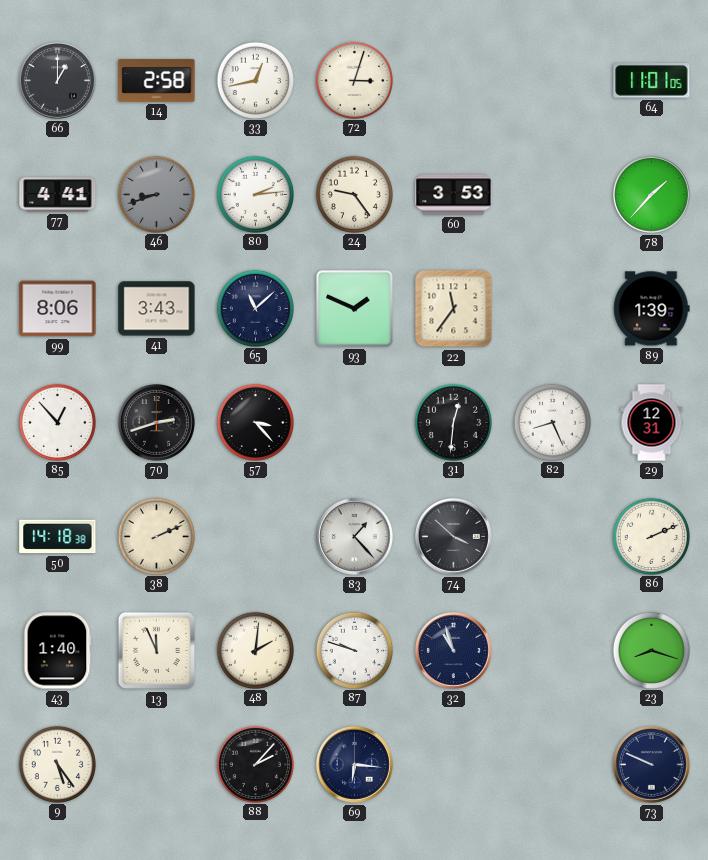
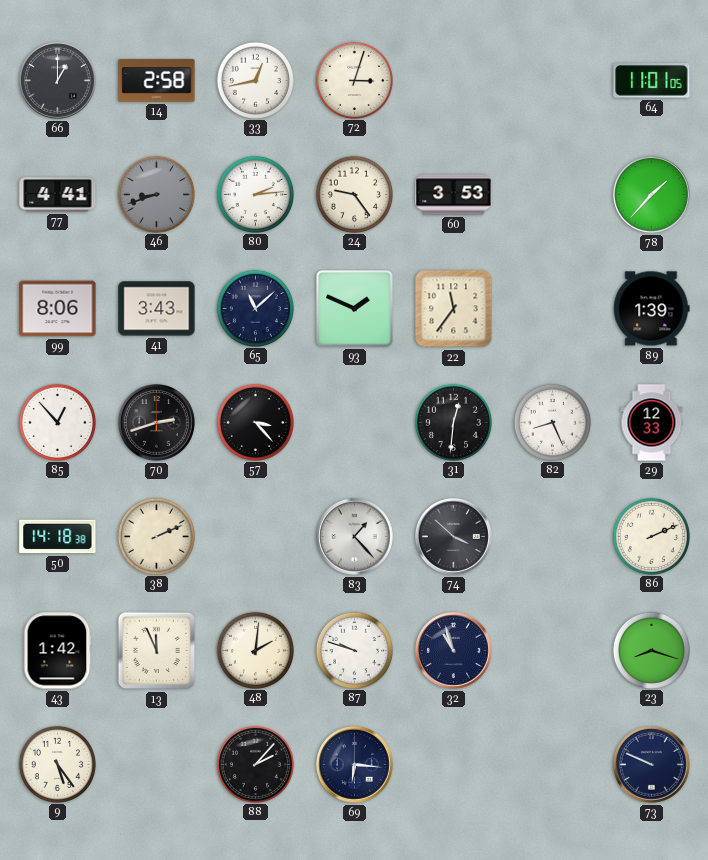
29: 12:31 -> 12:33
43: 1:40 -> 1:42
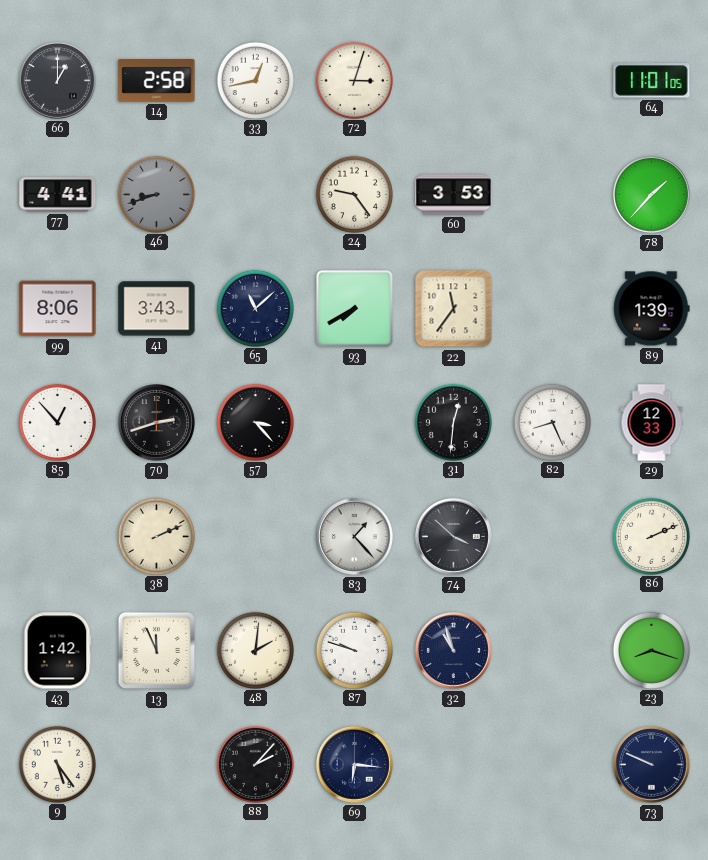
80: 2:14 -> none
93: 1:49 -> 7:40
50: 14:18 -> none
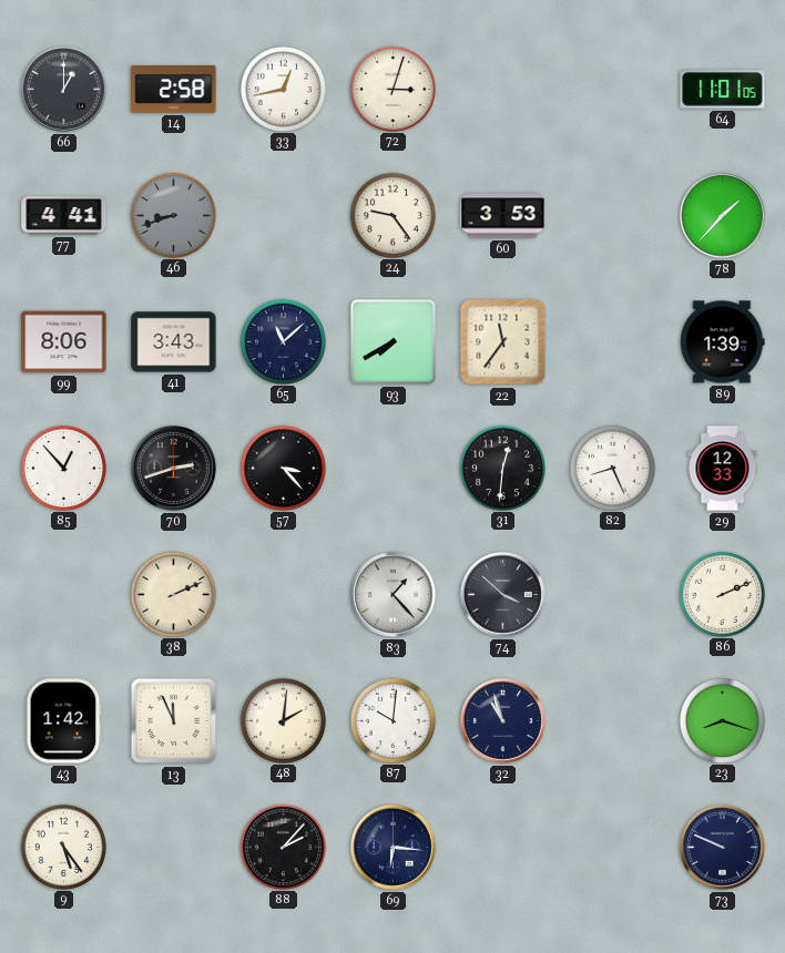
87: 9:48 -> 10:01
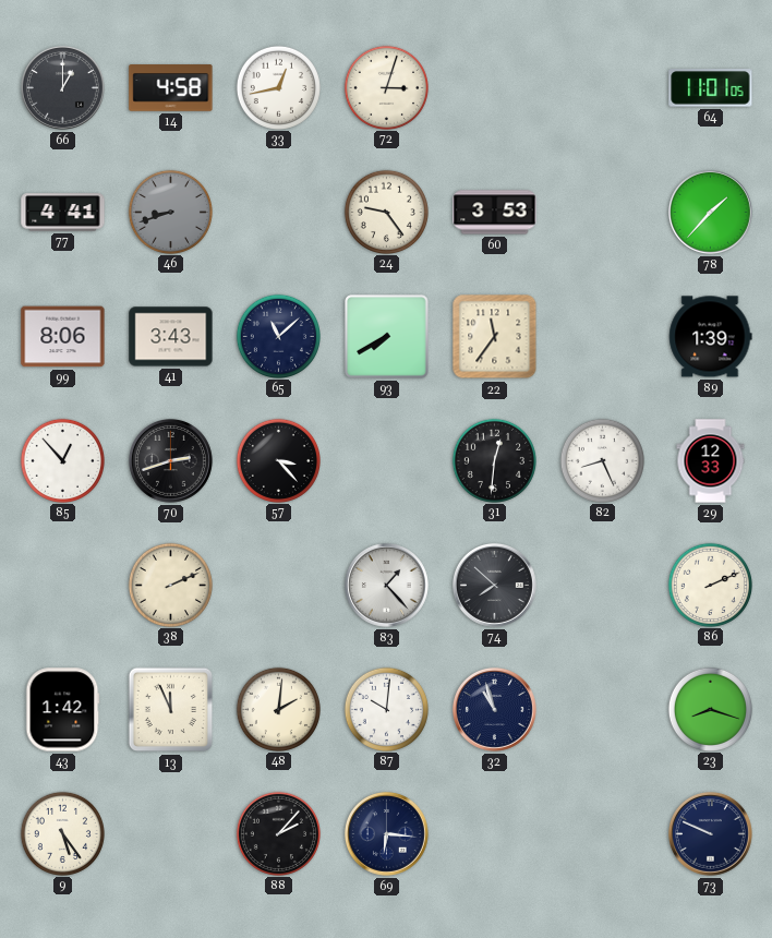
14: 2:58 -> 4:58
74: 3:52 -> 7:52
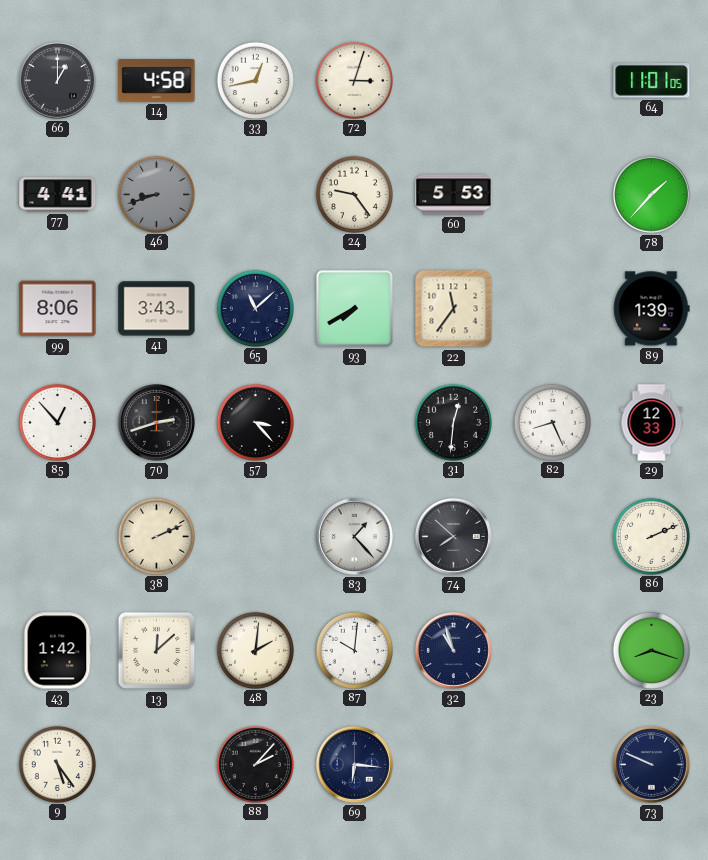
60: 3:53 -> 5:53
13: 11:56 -> 12:08
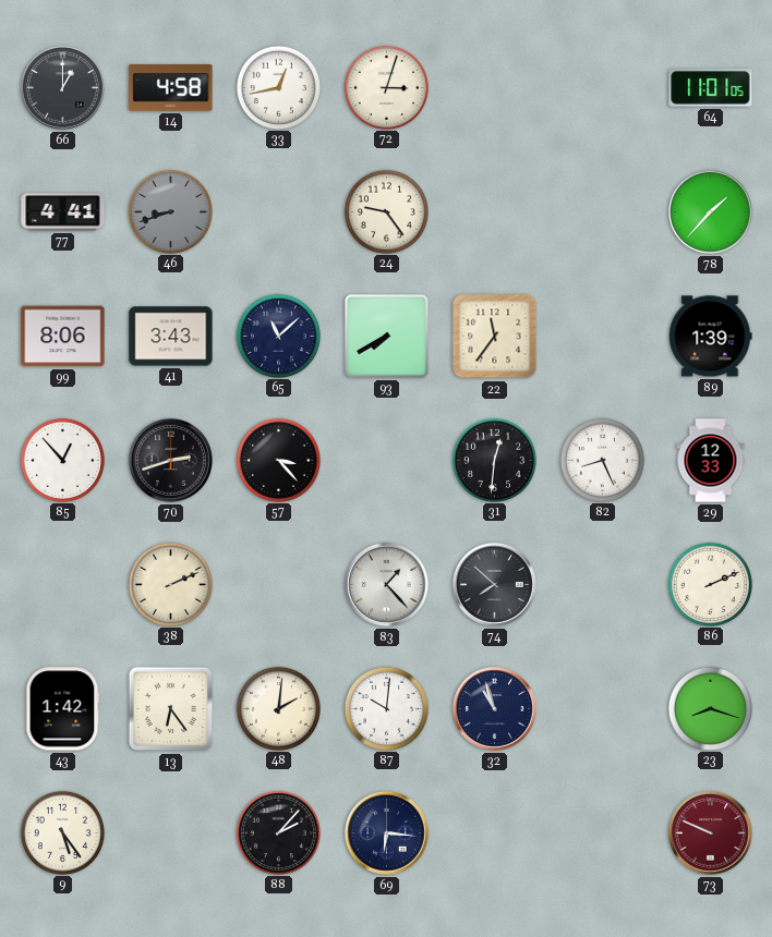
60: 5:53 -> none
13: 12:08 -> 6:24
73 dial: navy -> burgundy
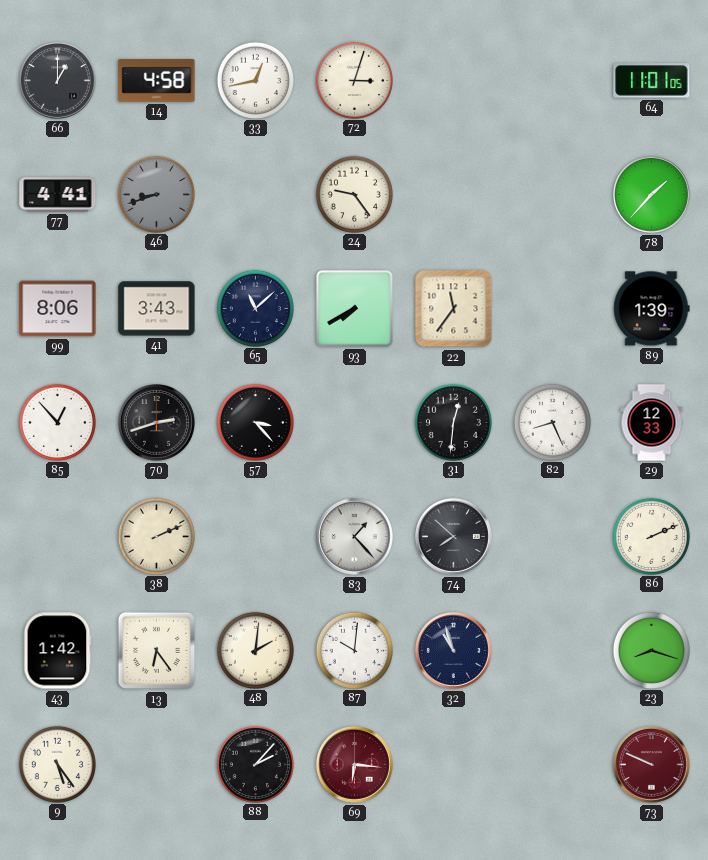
69 dial: navy -> burgundy
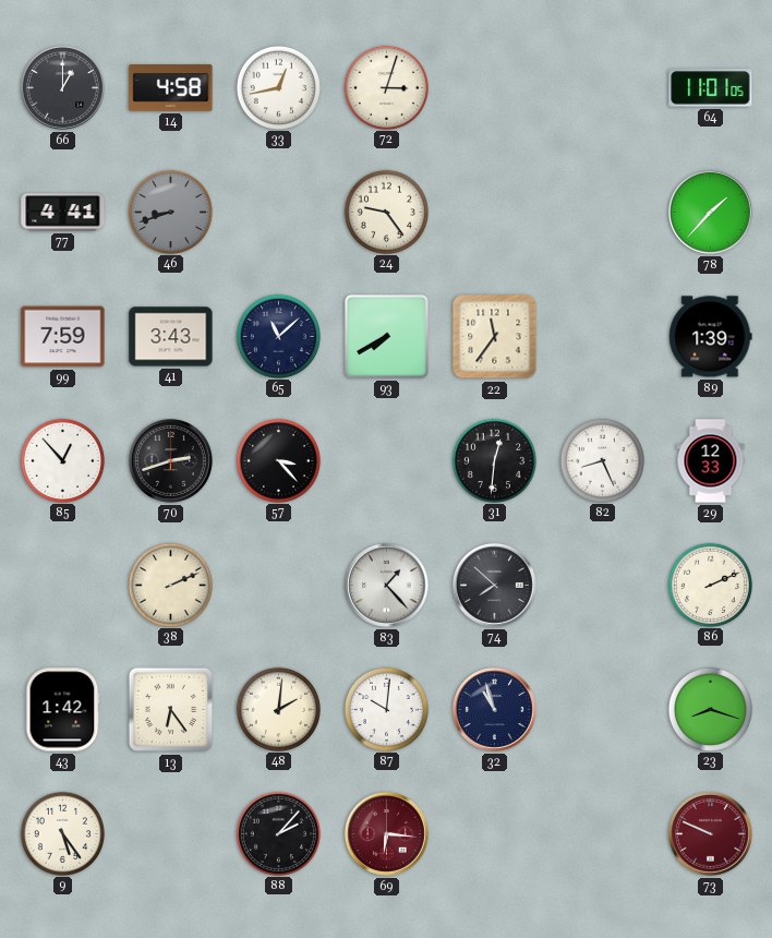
99: 8:06 -> 7:59
